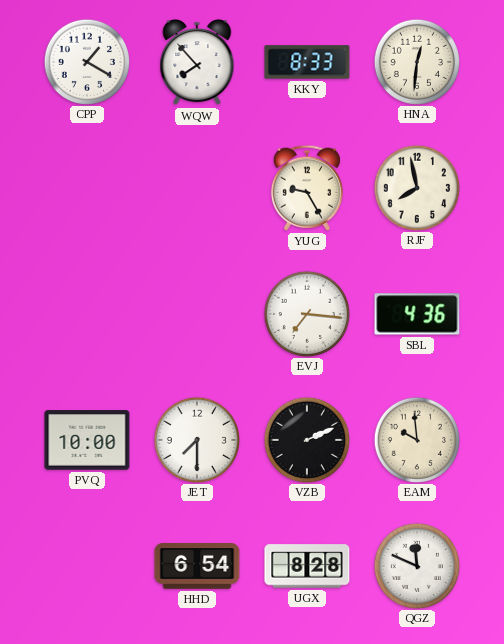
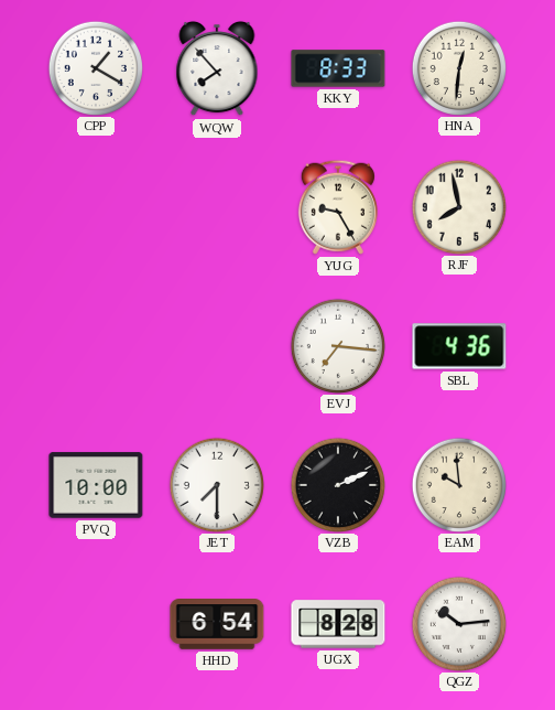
QGZ: 11:49 -> 10:14
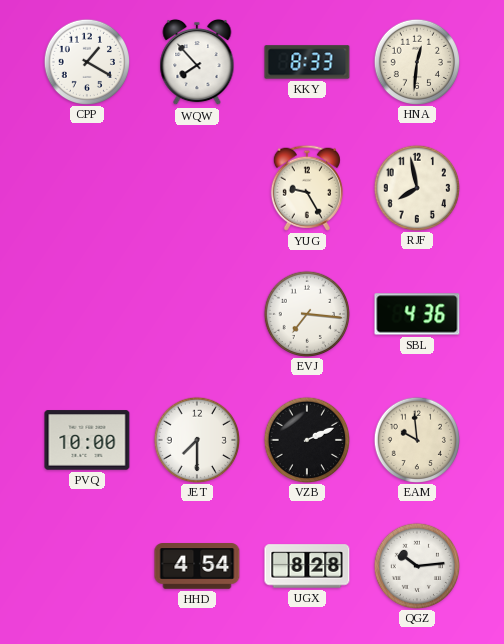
HHD: 6:54 -> 4:54
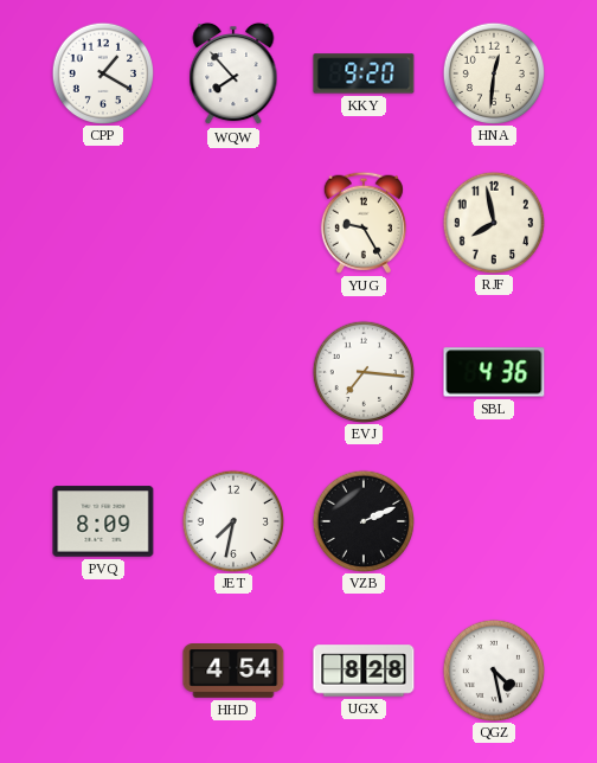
KKY: 8:33 -> 9:20
PVQ: 10:00 -> 8:09
JET: 7:30 -> 7:32
EAM: 9:59 -> none
QGZ: 10:14 -> 4:28
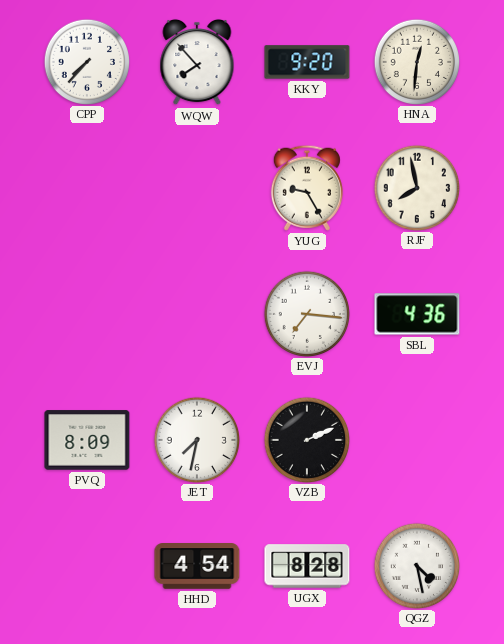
CPP: 1:20 -> 7:37
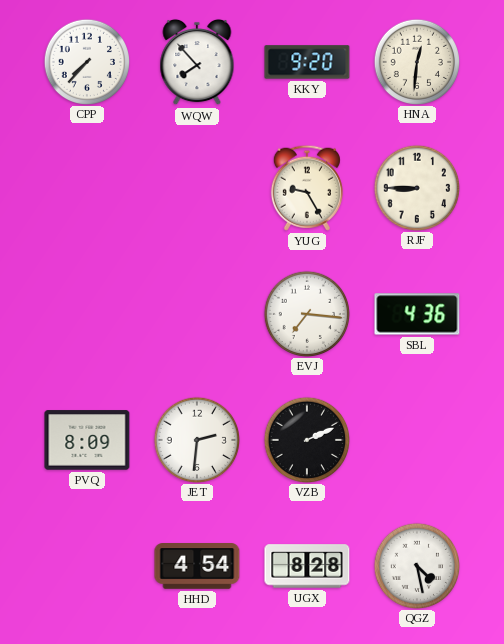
RJF: 7:58 -> 8:45
JET: 7:32 -> 2:31
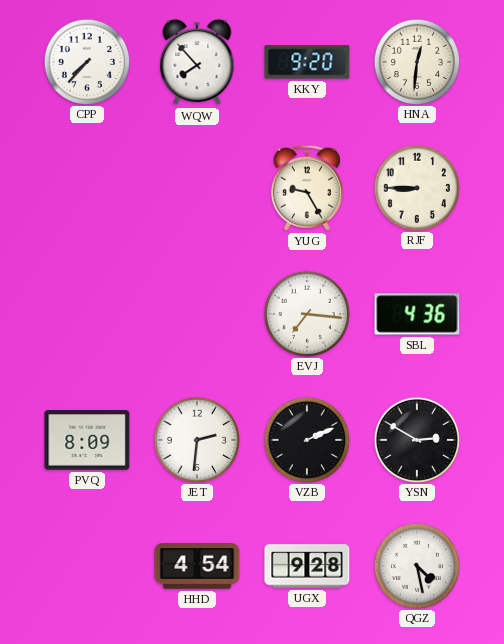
YSN: none -> 2:50
UGX: 8:28 -> 9:28
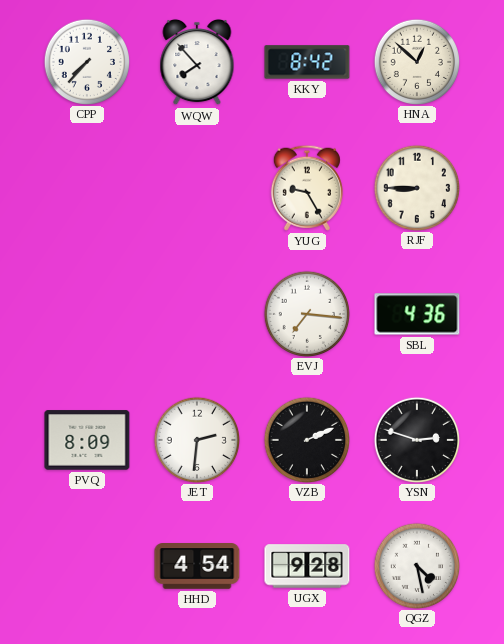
KKY: 9:20 -> 8:42
HNA: 12:31 -> 12:52
YSN: 2:50 -> 2:48
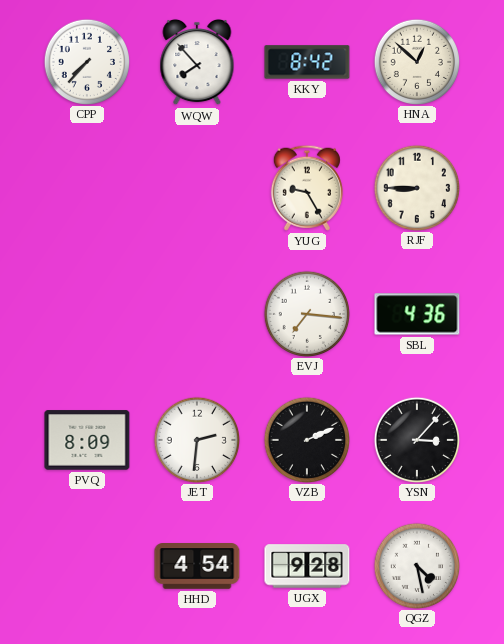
YSN: 2:48 -> 3:07
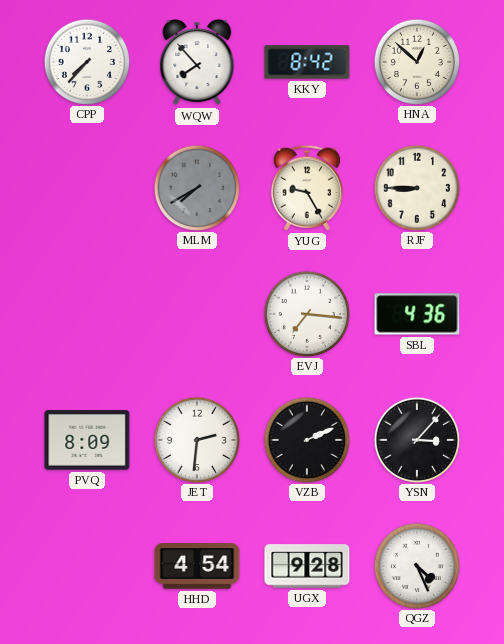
MLM: none -> 7:40
QGZ: 4:28 -> 4:26
